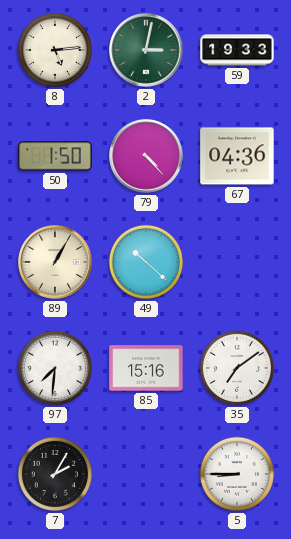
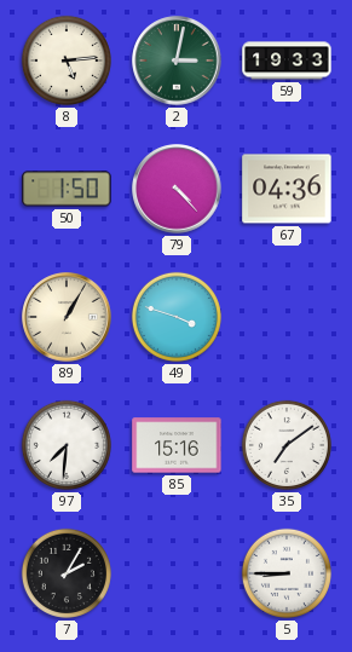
49: 10:22 -> 3:48
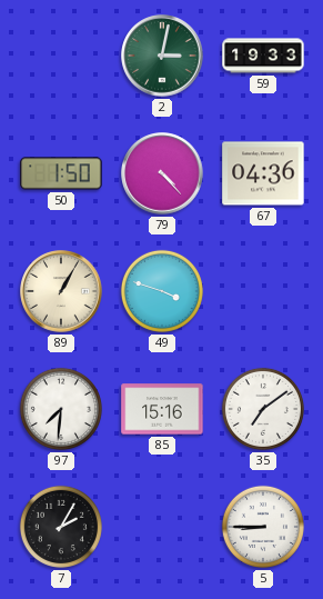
8: 5:14 -> none
